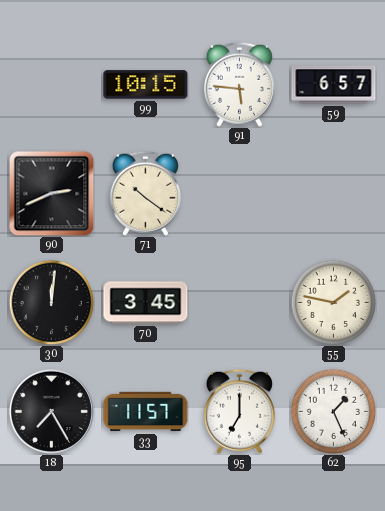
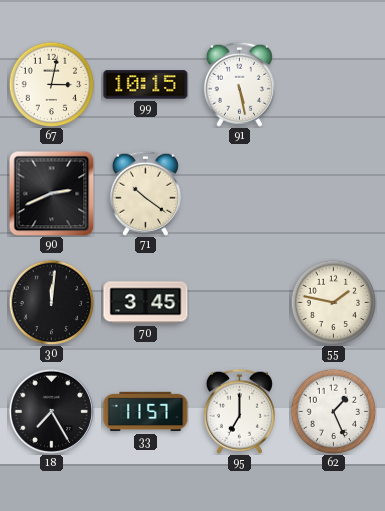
67: none -> 3:02
91: 5:46 -> 5:28
59: 6:57 -> none
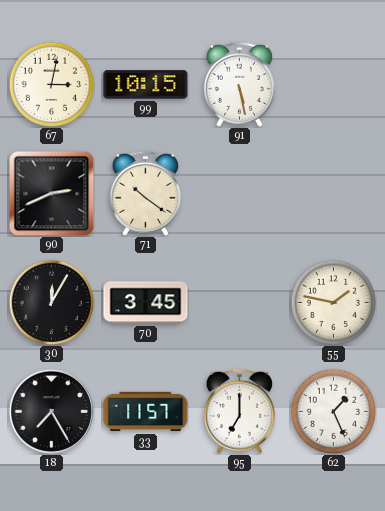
30: 12:01 -> 12:05
